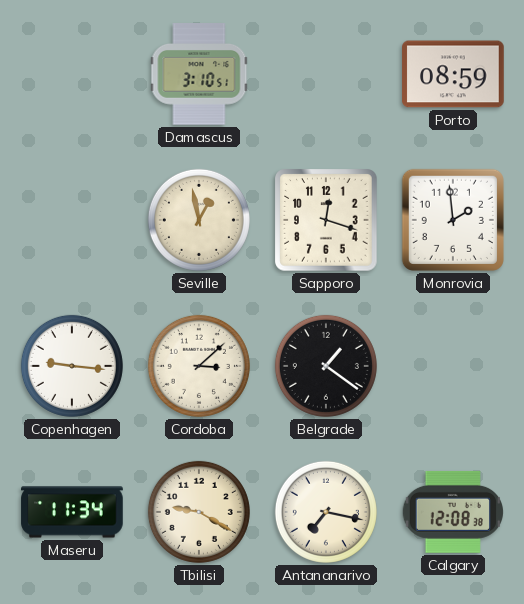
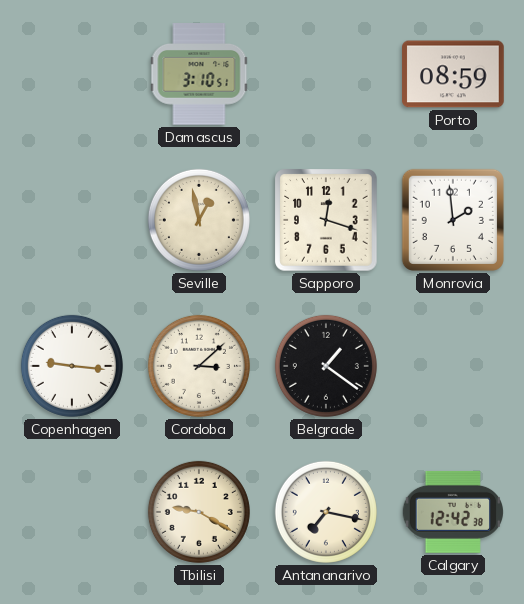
Maseru: 11:34 -> none
Calgary: 12:08 -> 12:42
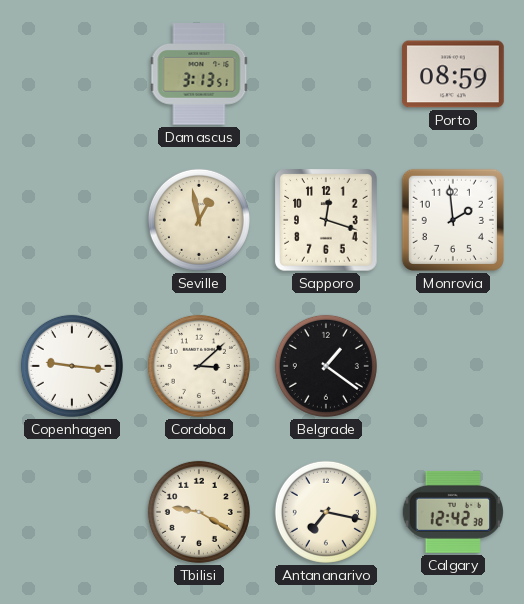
Damascus: 3:10 -> 3:13
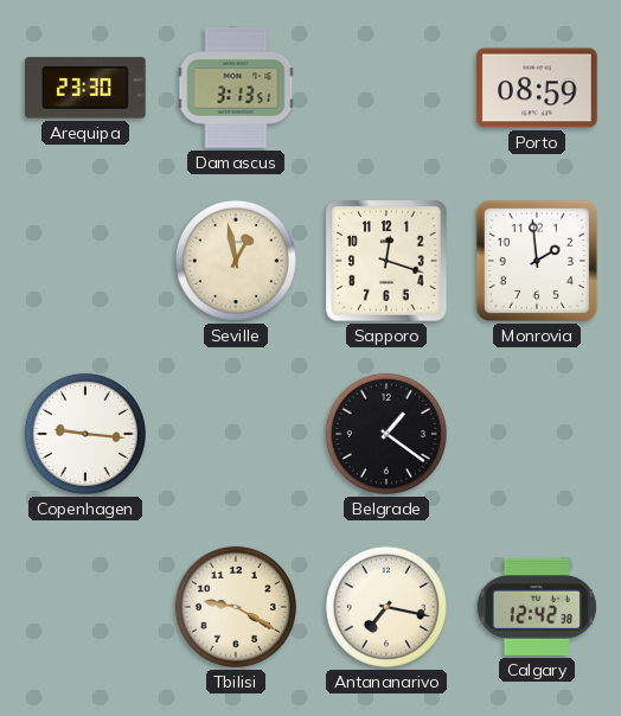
Arequipa: none -> 23:30
Cordoba: 3:08 -> none
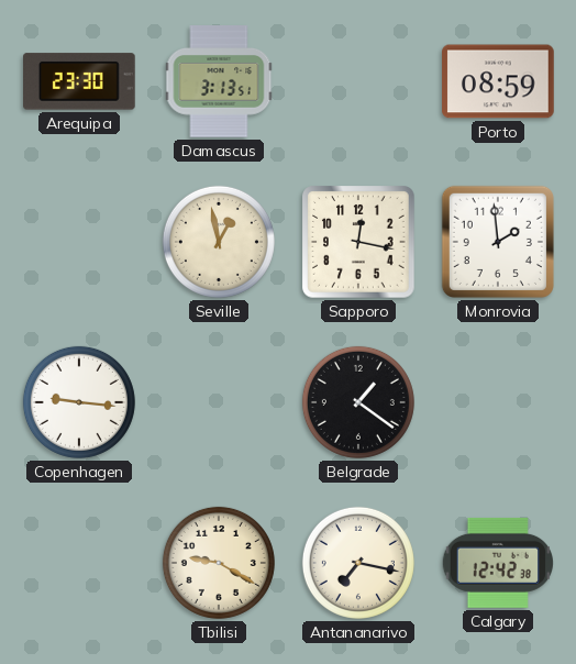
Sapporo: 12:18 -> 12:17
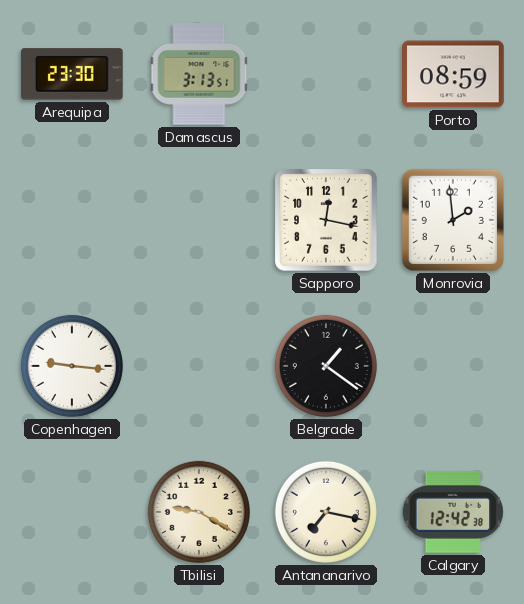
Seville: 12:58 -> none
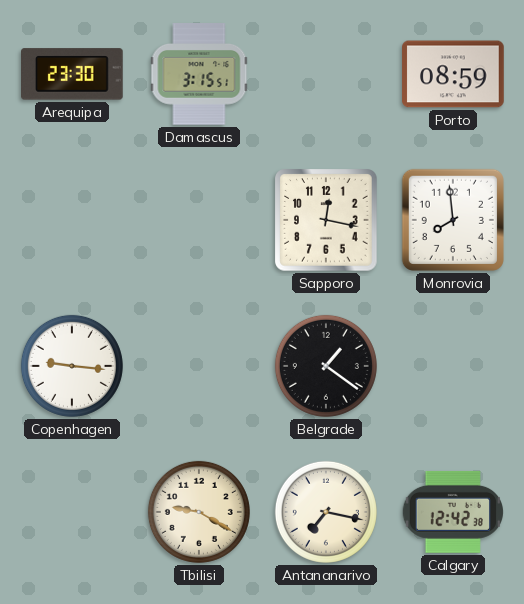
Damascus: 3:13 -> 3:15
Monrovia: 1:59 -> 7:59
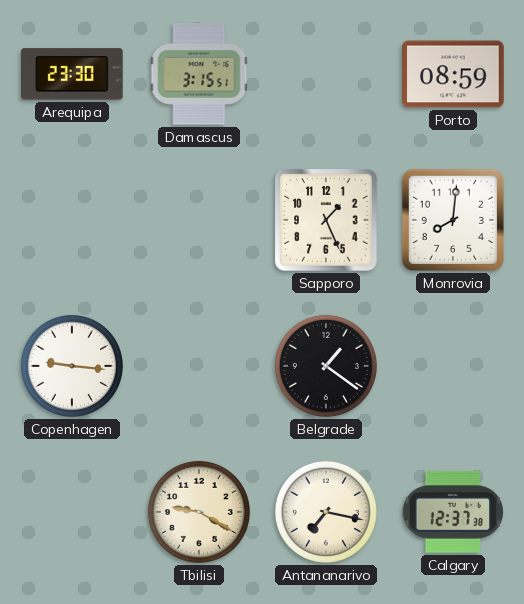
Sapporo: 12:17 -> 1:26
Monrovia: 7:59 -> 8:01
Calgary: 12:42 -> 12:37
